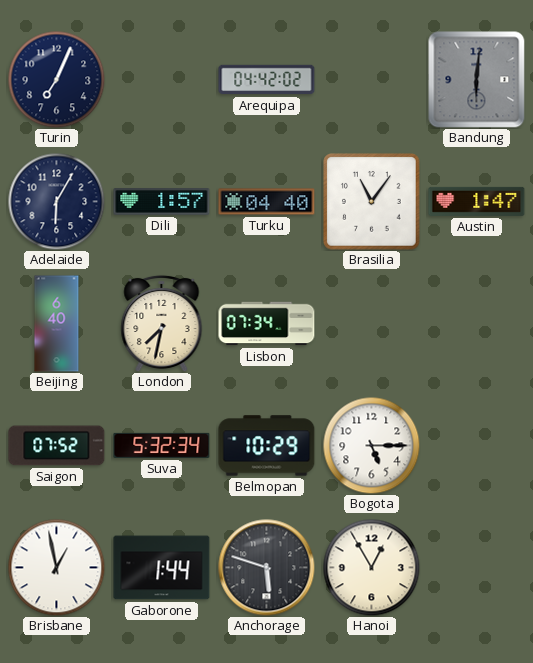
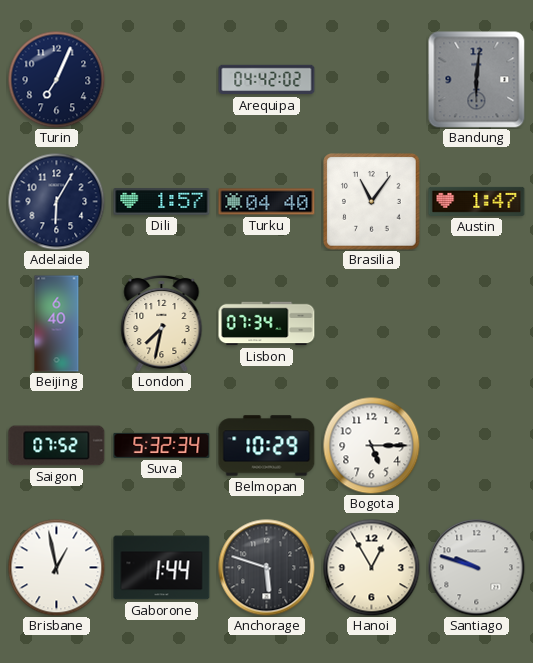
Santiago: none -> 9:48
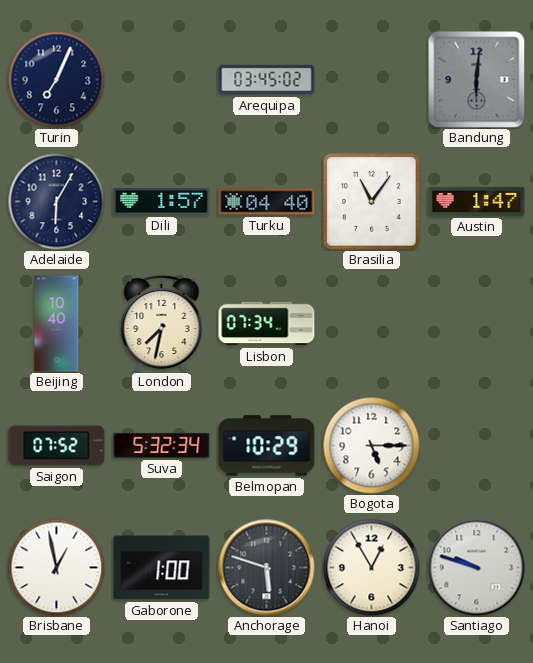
Arequipa: 04:42 -> 03:45
Beijing: 6:40 -> 10:40
Gaborone: 1:44 -> 1:00
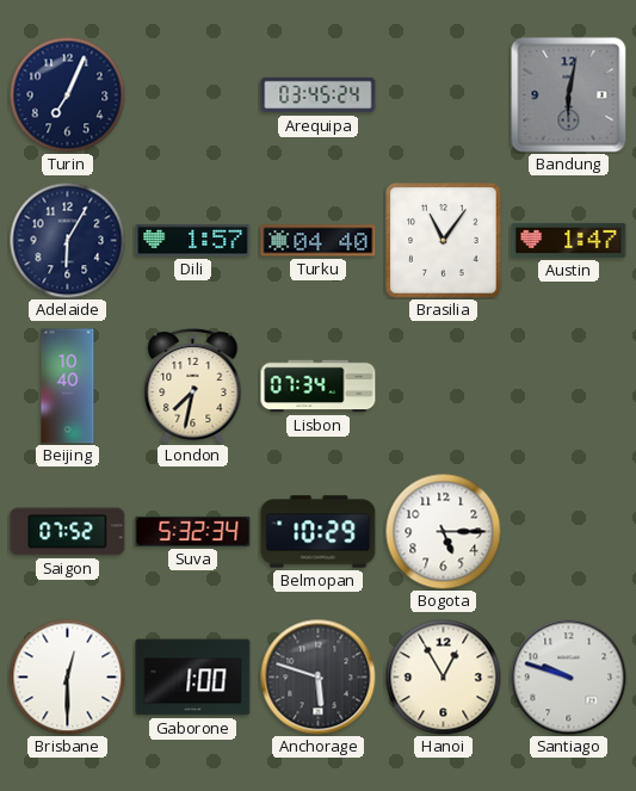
Arequipa: 03:45:02 -> 03:45:24
Bandung: 6:01 -> 6:02
Brisbane: 12:58 -> 12:30
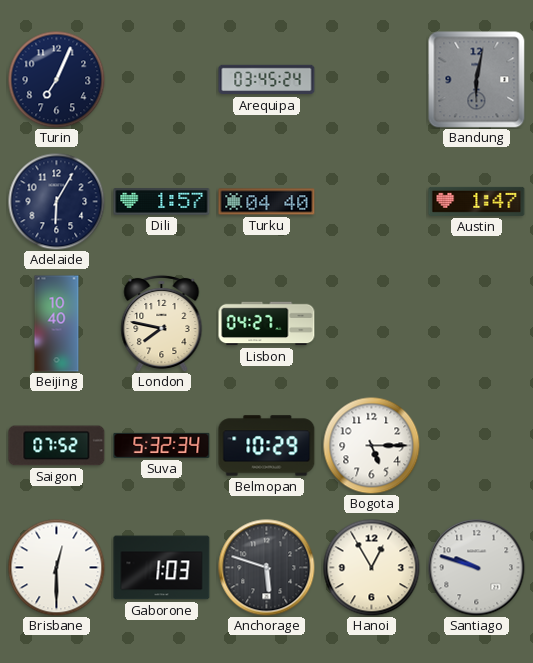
Brasilia: 11:06 -> none
London: 7:32 -> 7:47
Lisbon: 07:34 -> 04:27
Gaborone: 1:00 -> 1:03
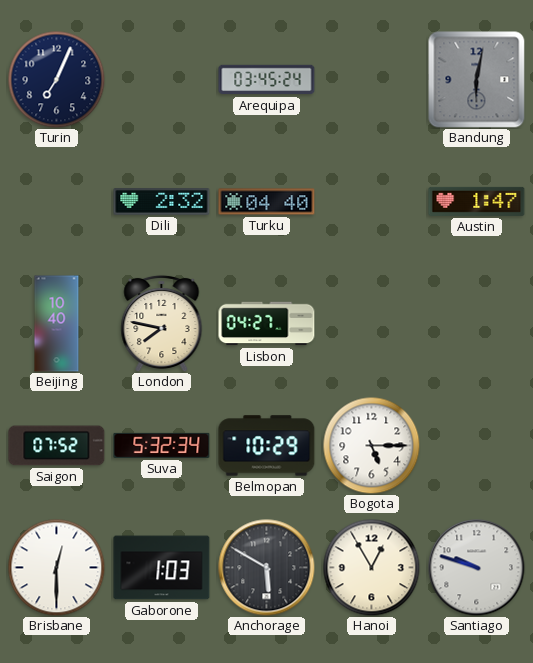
Adelaide: 6:05 -> none
Dili: 1:57 -> 2:32
Anchorage: 5:48 -> 5:50
